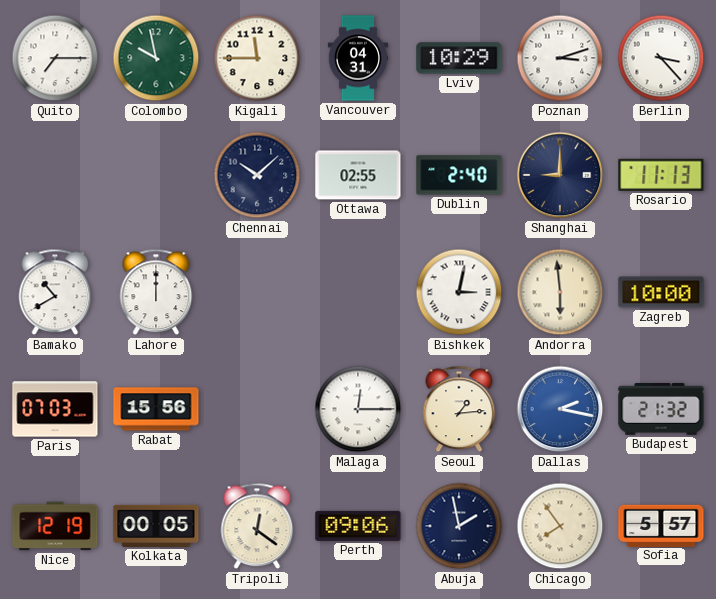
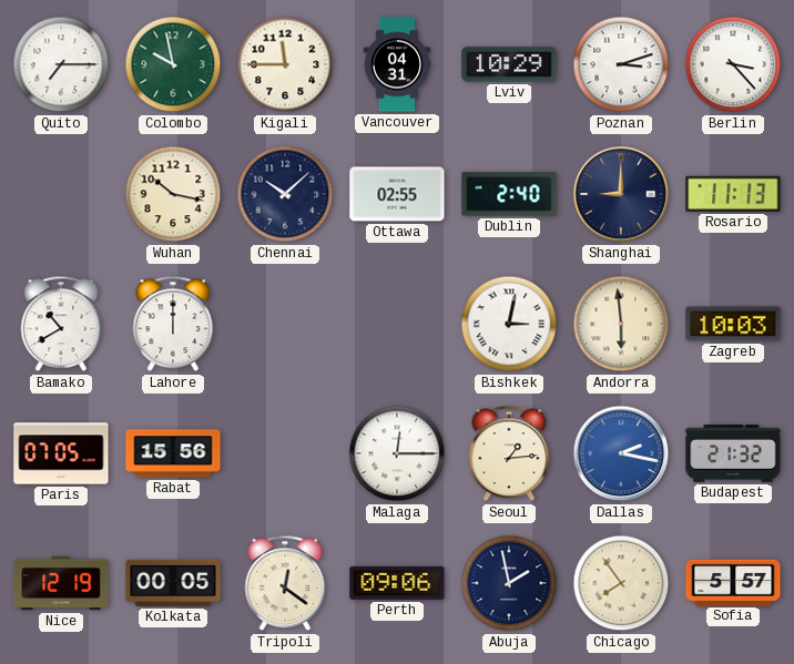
Wuhan: none -> 10:17
Zagreb: 10:00 -> 10:03
Paris: 07:03 -> 07:05
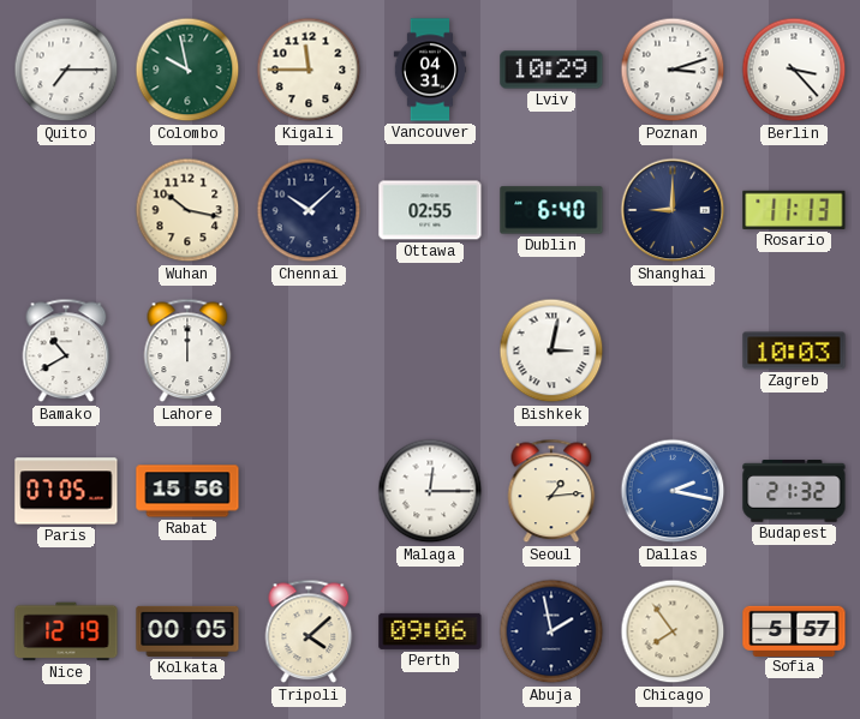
Dublin: 2:40 -> 6:40
Andorra: 5:59 -> none
Tripoli: 12:21 -> 4:08
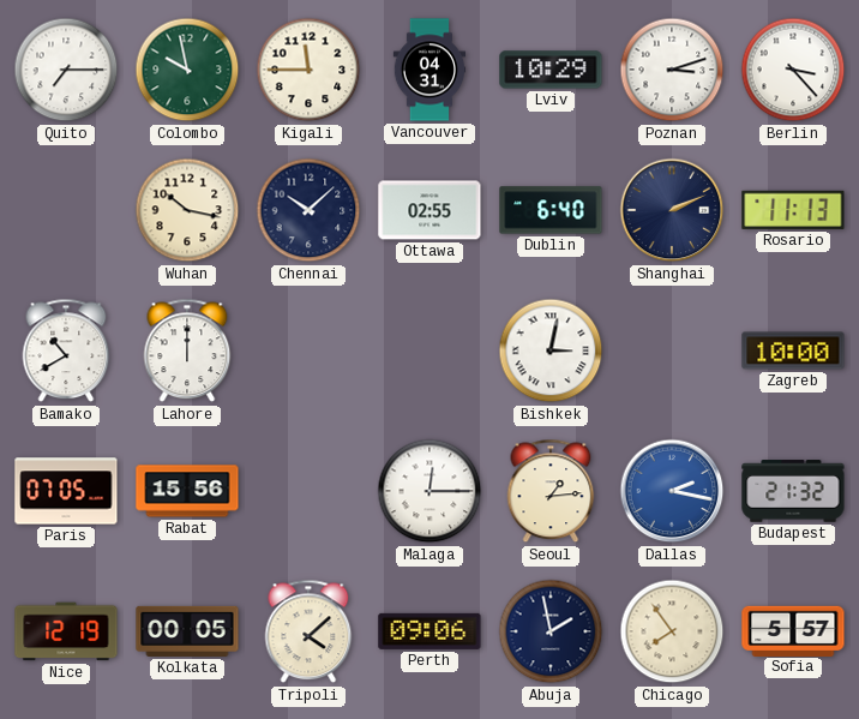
Shanghai: 9:00 -> 2:11
Zagreb: 10:03 -> 10:00
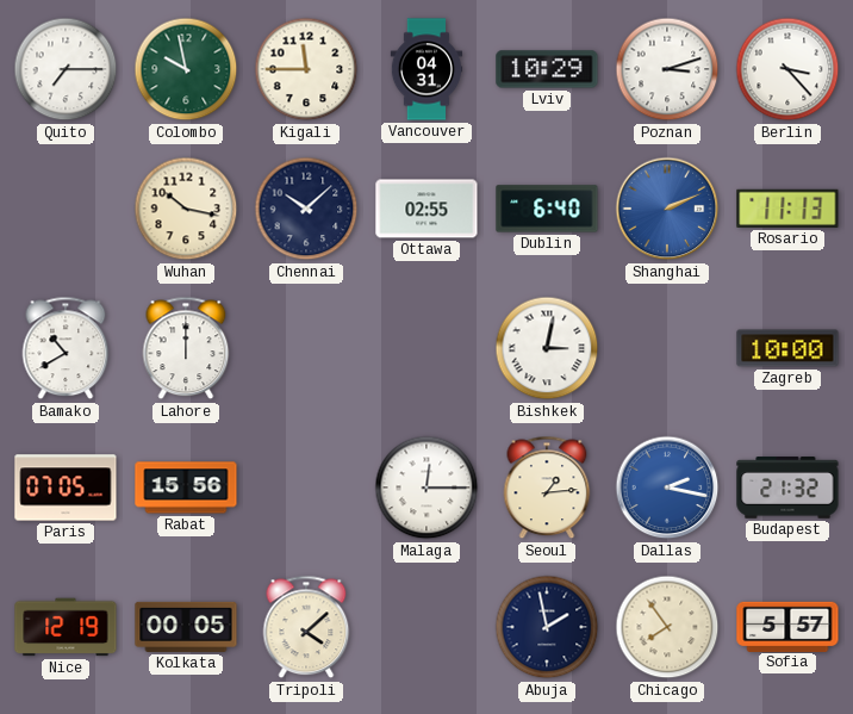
Shanghai dial: navy -> blue
Perth: 09:06 -> none
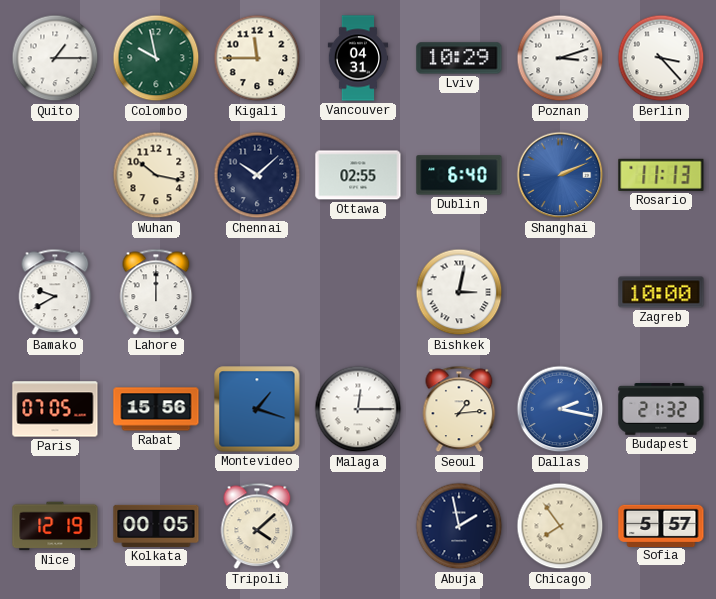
Quito: 7:15 -> 1:15
Bamako: 10:40 -> 9:40
Montevideo: none -> 1:18
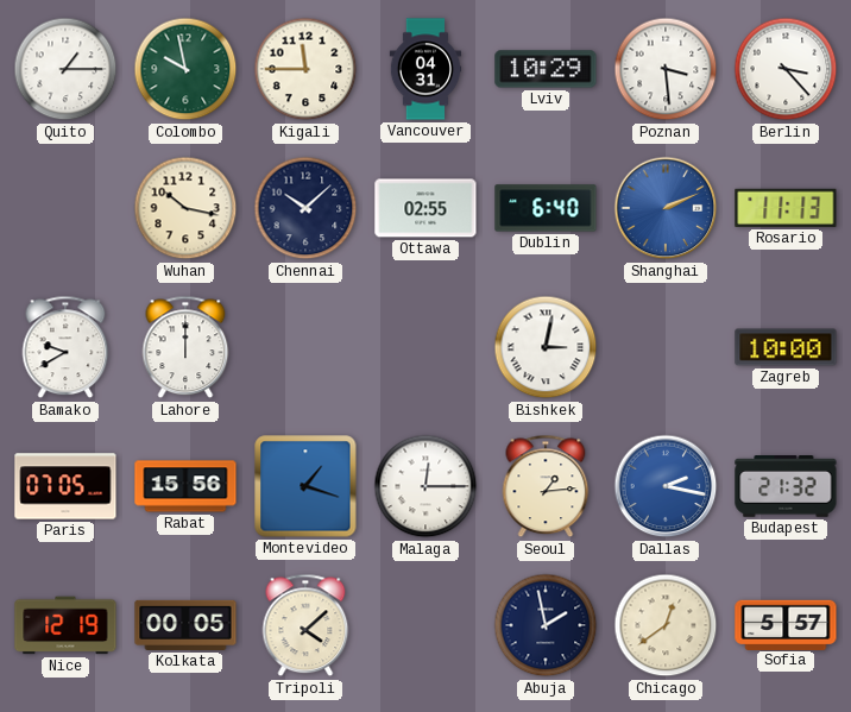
Poznan: 3:12 -> 3:29
Chicago: 7:54 -> 12:39
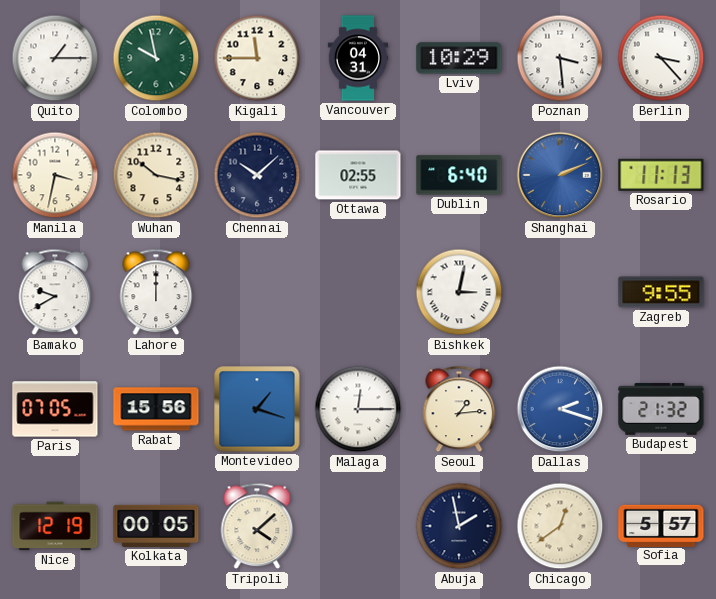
Manila: none -> 3:32
Zagreb: 10:00 -> 9:55
Dallas: 2:17 -> 2:18
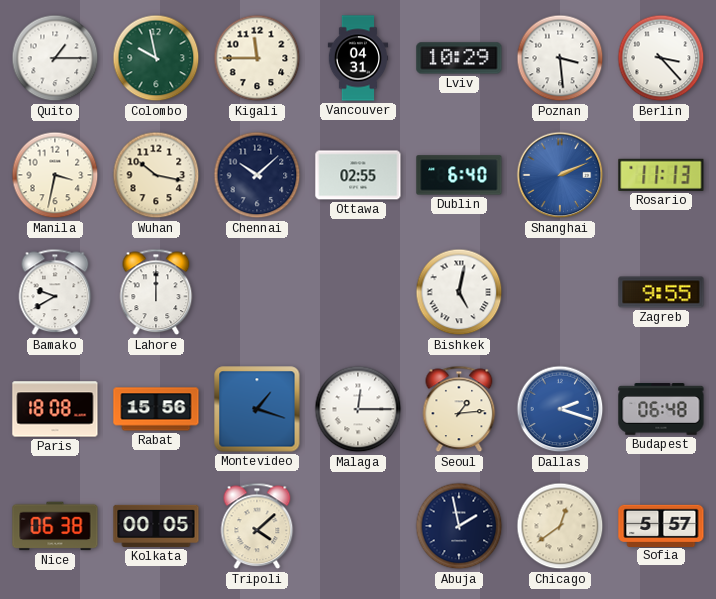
Bishkek: 3:02 -> 5:02
Paris: 07:05 -> 18:08
Budapest: 21:32 -> 06:48
Nice: 12:19 -> 06:38
